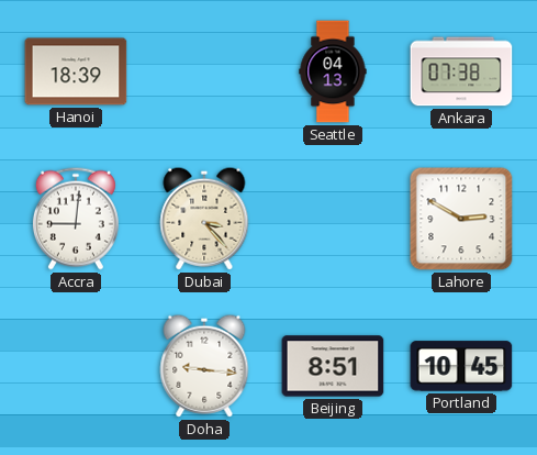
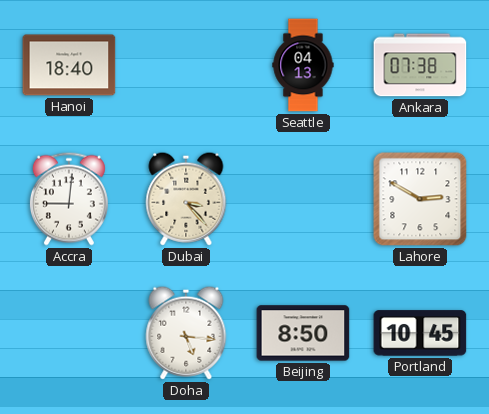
Hanoi: 18:39 -> 18:40
Doha: 9:16 -> 5:16
Beijing: 8:51 -> 8:50
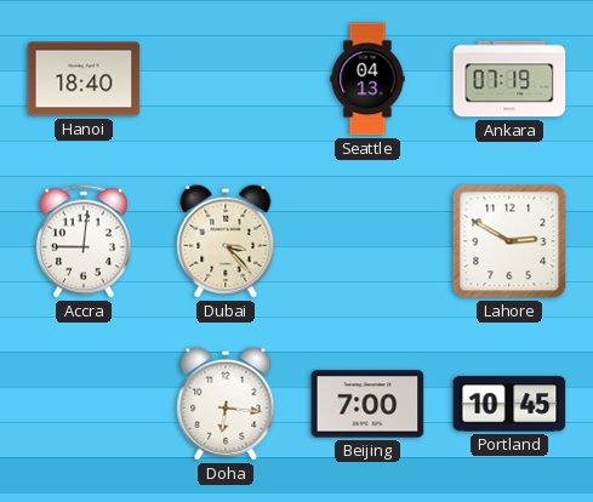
Ankara: 07:38 -> 07:19
Doha: 5:16 -> 6:16
Beijing: 8:50 -> 7:00
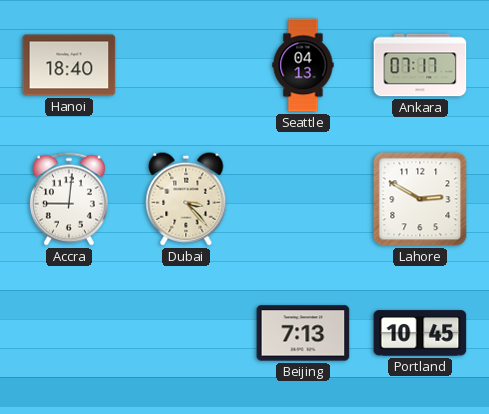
Ankara: 07:19 -> 07:17
Doha: 6:16 -> none
Beijing: 7:00 -> 7:13
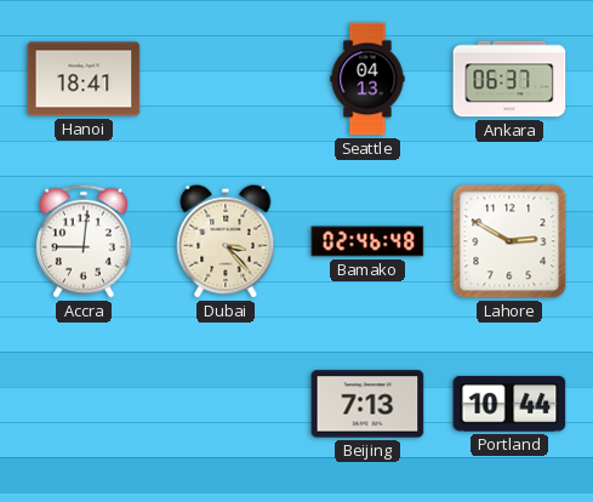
Hanoi: 18:40 -> 18:41
Ankara: 07:17 -> 06:37
Bamako: none -> 02:46
Portland: 10:45 -> 10:44
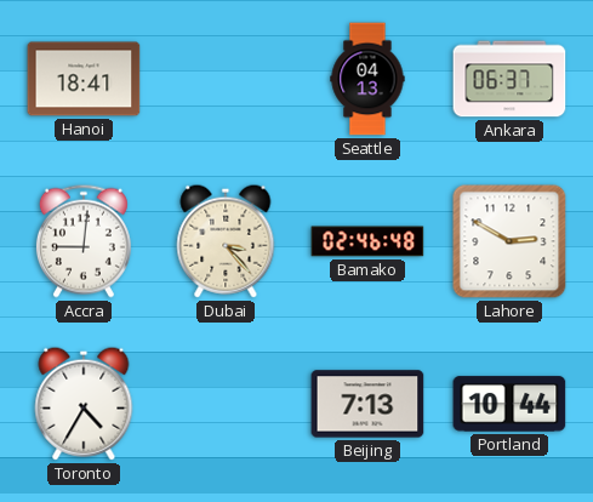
Toronto: none -> 4:35
